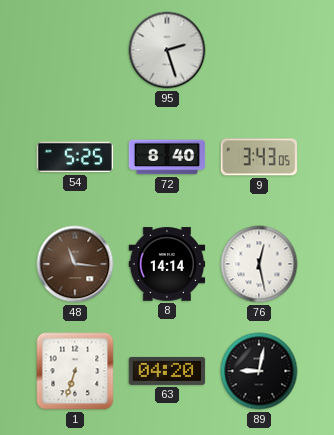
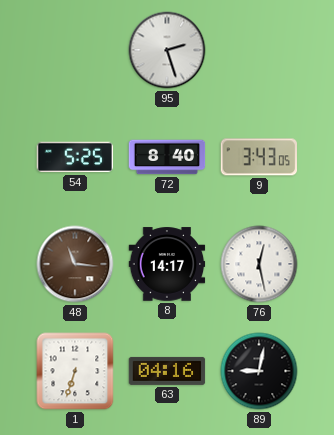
8: 14:14 -> 14:17
63: 04:20 -> 04:16
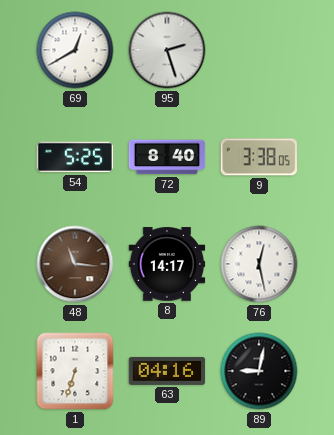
69: none -> 12:40
9: 3:43 -> 3:38
